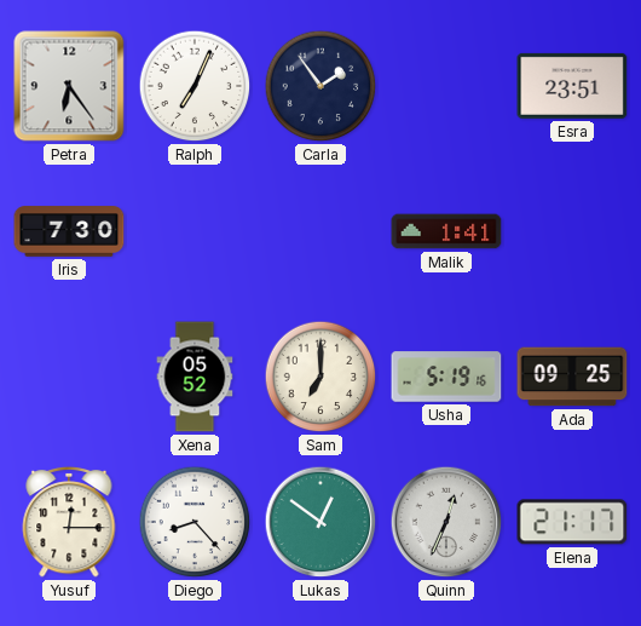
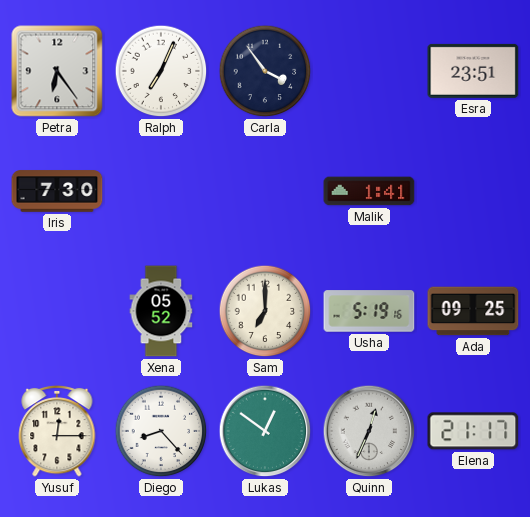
Carla: 1:54 -> 3:54
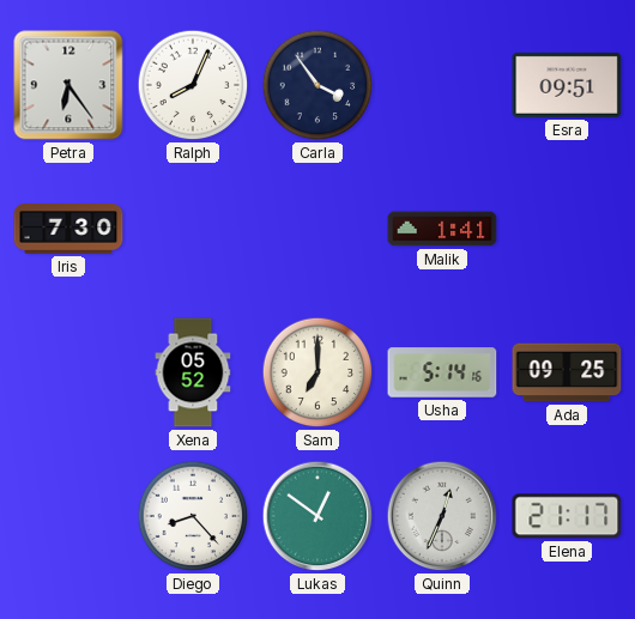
Ralph: 7:04 -> 8:04
Esra: 23:51 -> 09:51
Usha: 5:19 -> 5:14
Yusuf: 12:15 -> none
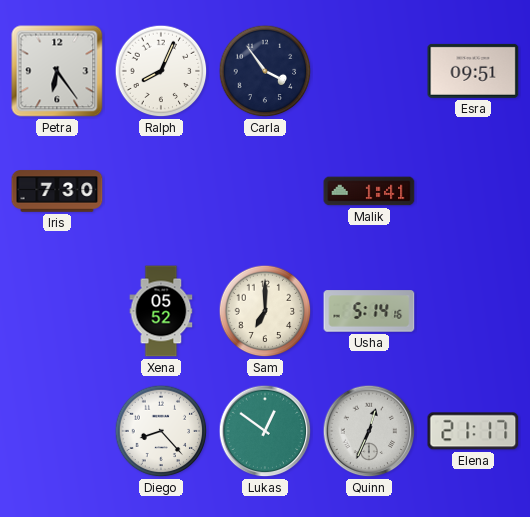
Ada: 09:25 -> none
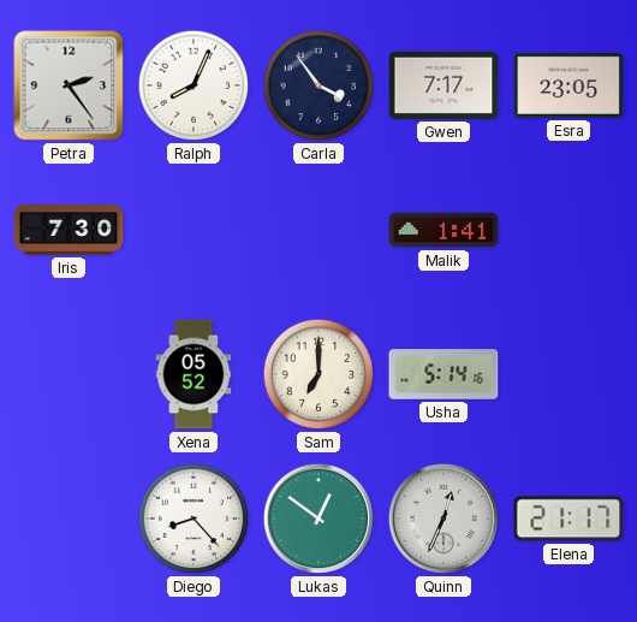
Petra: 6:24 -> 2:24
Gwen: none -> 7:17
Esra: 09:51 -> 23:05
